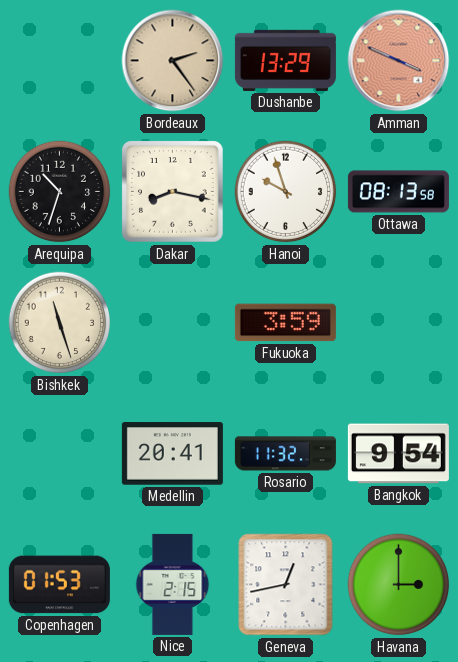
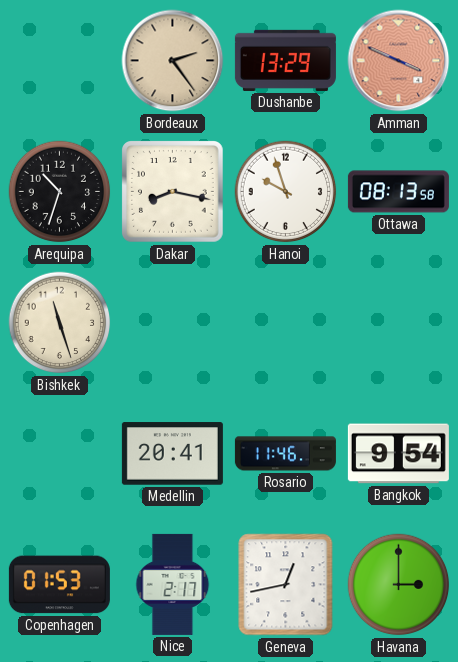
Fukuoka: 3:59 -> none
Rosario: 11:32 -> 11:46
Nice: 2:15 -> 2:17
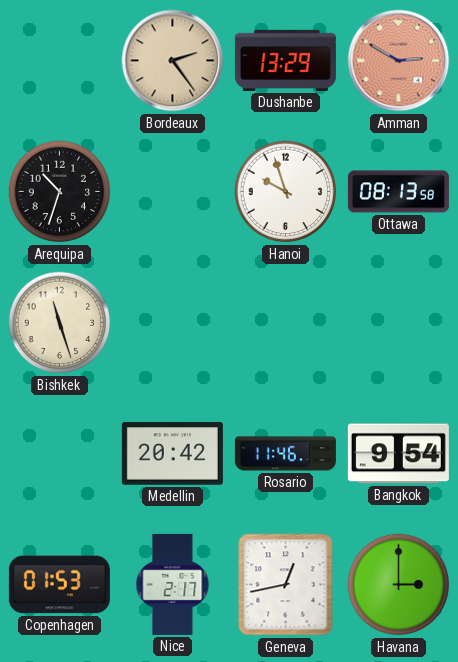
Amman: 3:49 -> 2:50
Dakar: 8:17 -> none
Medellin: 20:41 -> 20:42
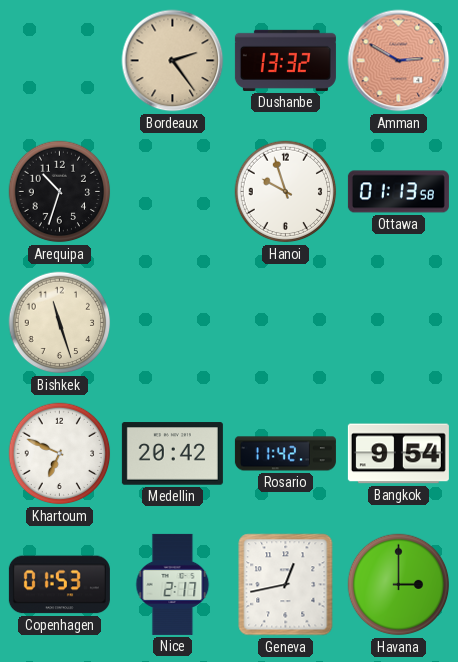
Dushanbe: 13:29 -> 13:32
Ottawa: 08:13 -> 01:13
Khartoum: none -> 6:49
Rosario: 11:46 -> 11:42
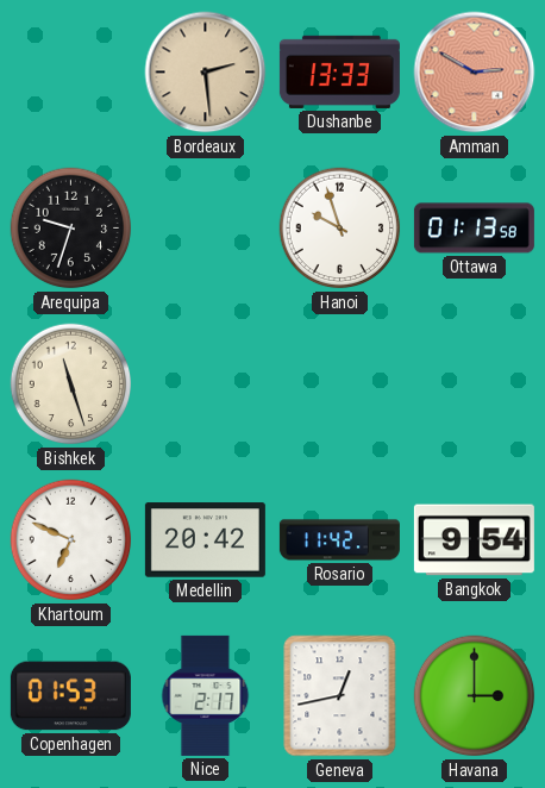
Bordeaux: 2:24 -> 2:29
Dushanbe: 13:32 -> 13:33
Arequipa: 10:33 -> 9:33
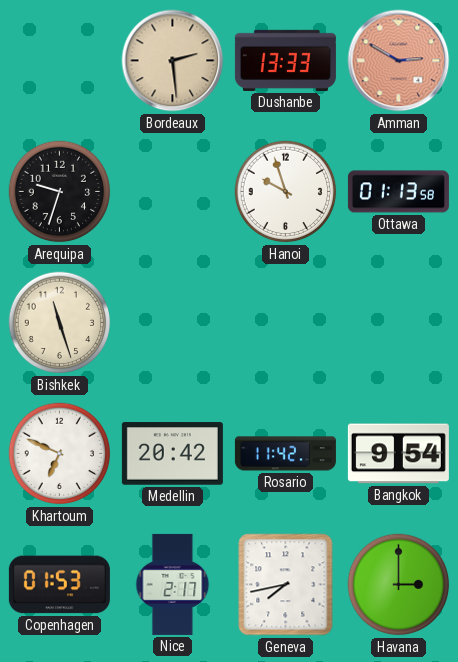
Geneva: 12:43 -> 7:43
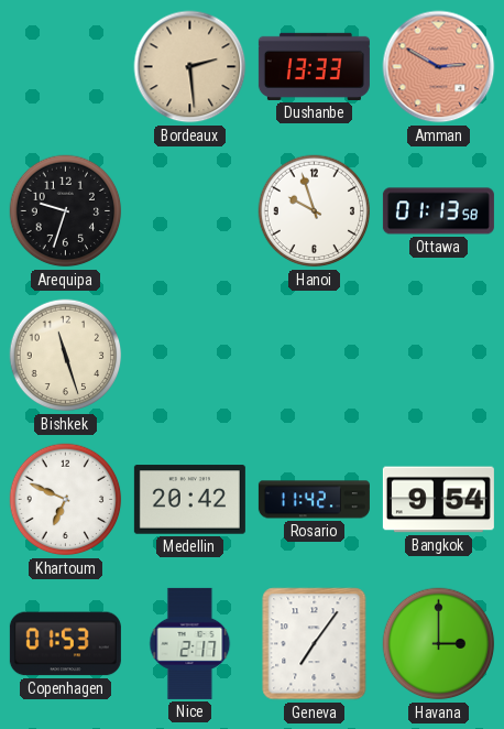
Geneva: 7:43 -> 7:06
